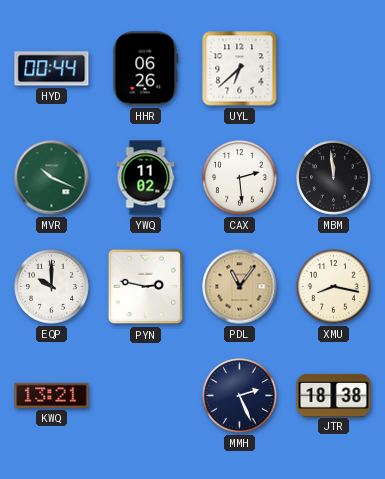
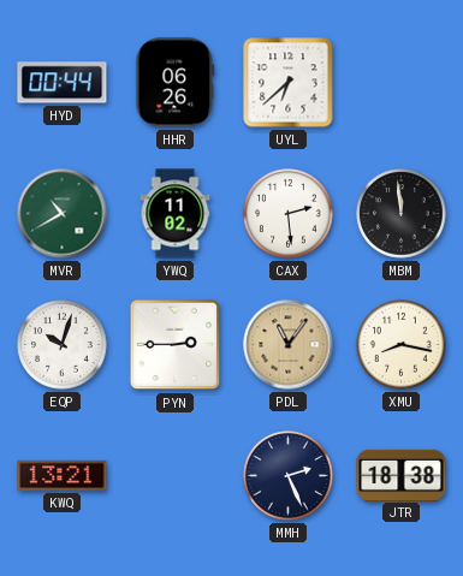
MVR: 10:19 -> 10:40
EQP: 10:00 -> 10:03
PYN: 2:47 -> 2:45
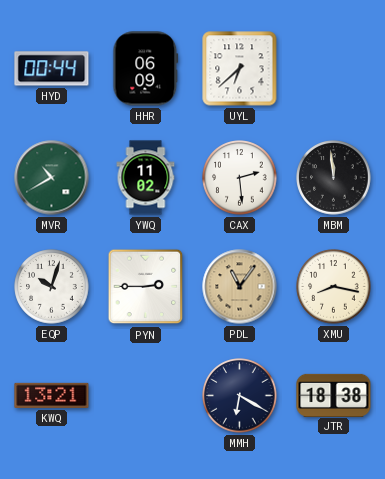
HHR: 06:26 -> 06:09
MMH: 2:26 -> 6:20
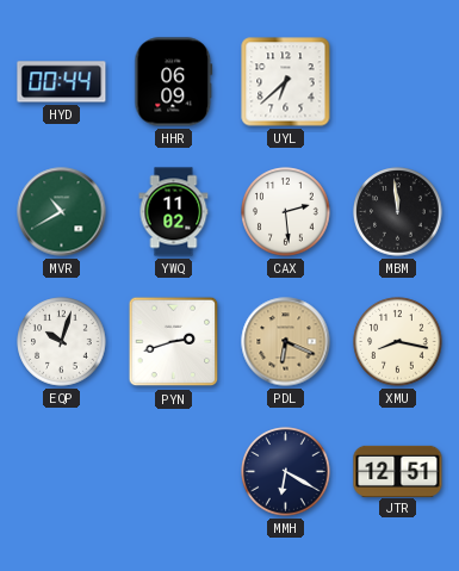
PYN: 2:45 -> 2:42
PDL: 11:06 -> 6:19
KWQ: 13:21 -> none
JTR: 18:38 -> 12:51
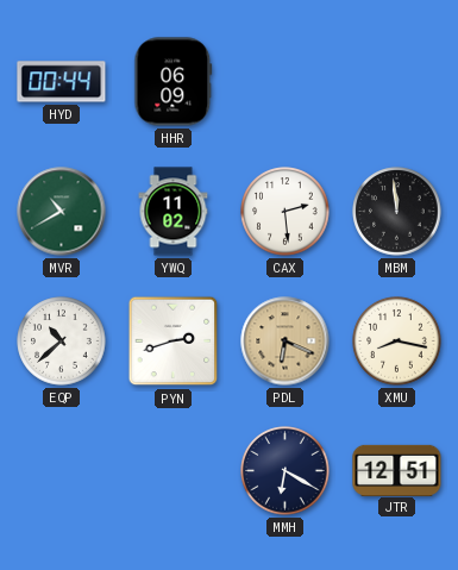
UYL: 6:38 -> none
EQP: 10:03 -> 10:38
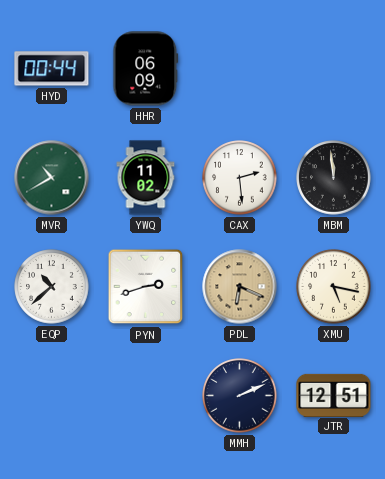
XMU: 8:17 -> 5:17
MMH: 6:20 -> 2:11
